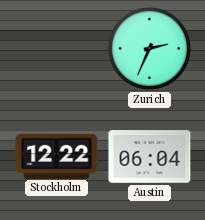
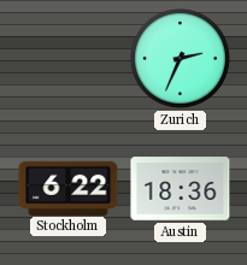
Stockholm: 12:22 -> 6:22
Austin: 06:04 -> 18:36
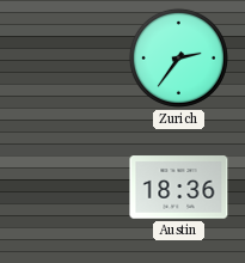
Zurich: 2:34 -> 2:36
Stockholm: 6:22 -> none
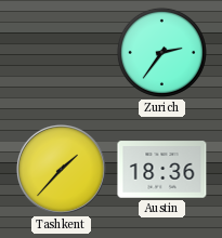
Tashkent: none -> 1:37
